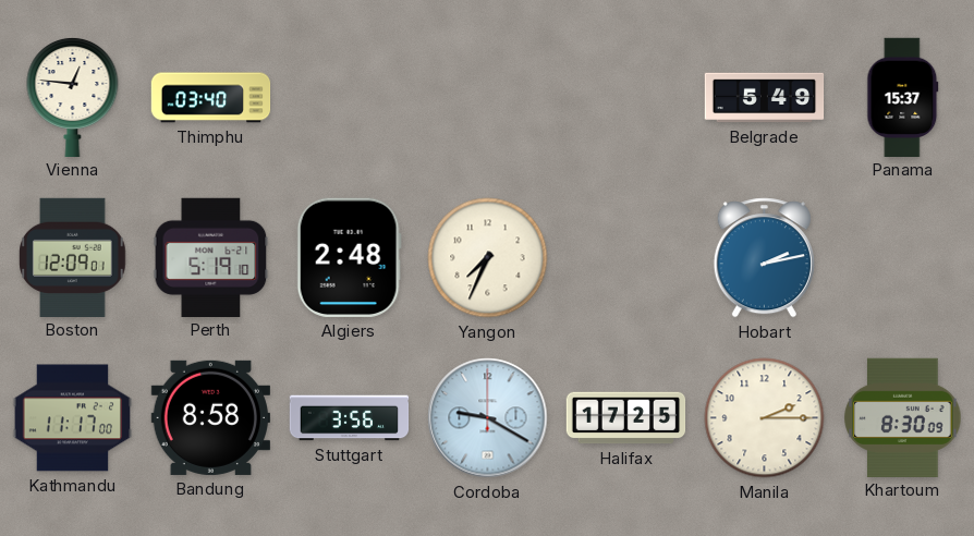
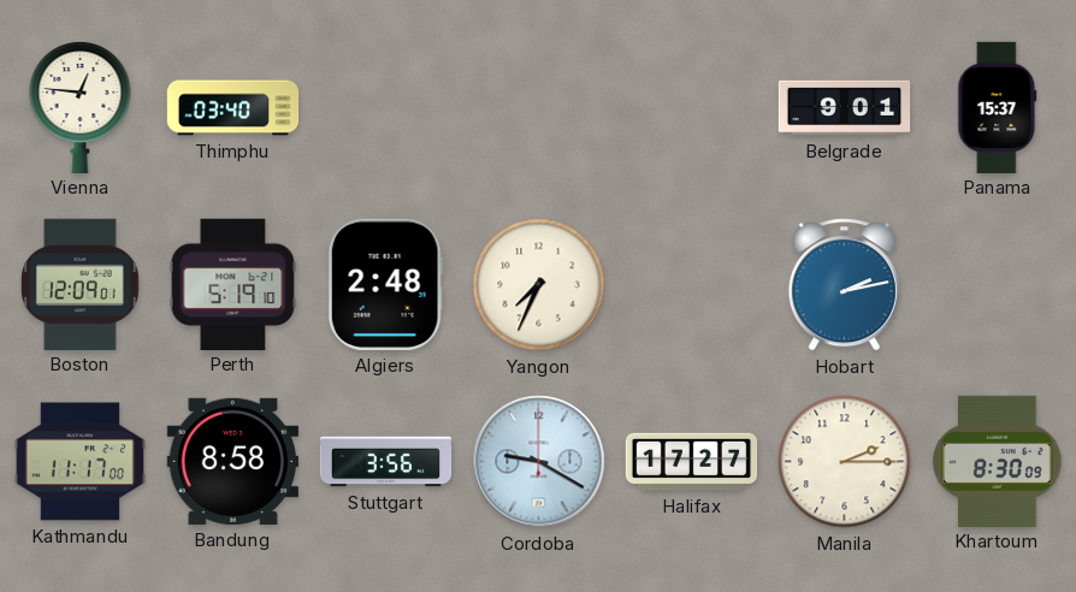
Belgrade: 5:49 -> 9:01
Halifax: 17:25 -> 17:27
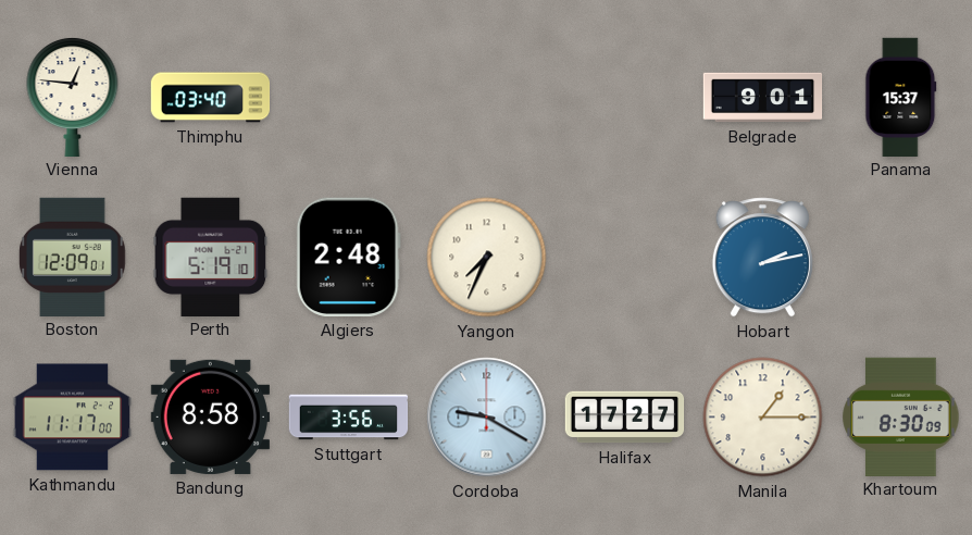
Manila: 2:15 -> 1:15
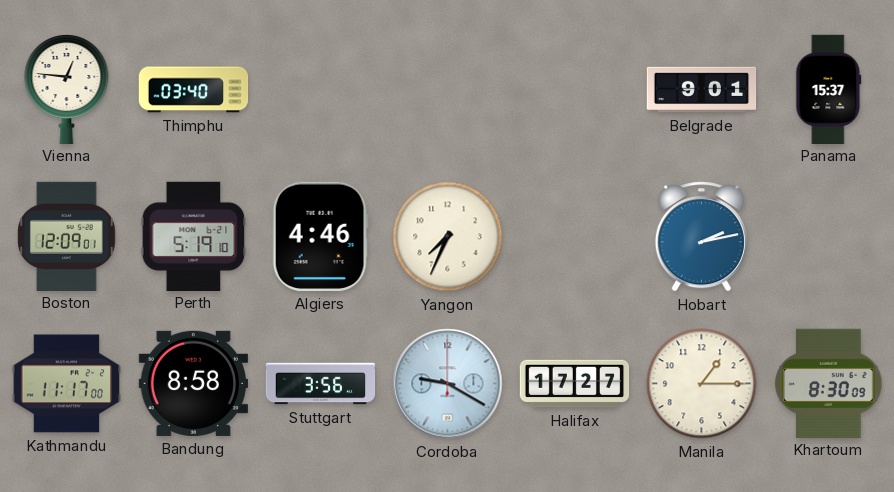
Algiers: 2:48 -> 4:46
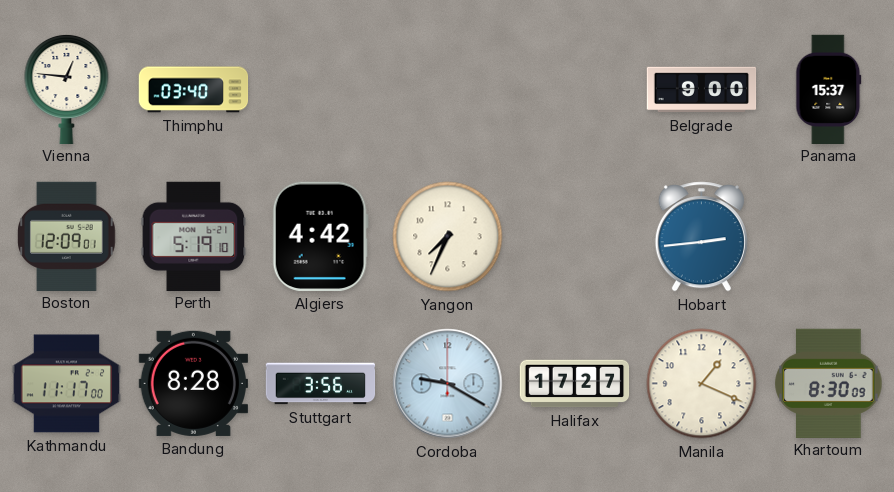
Belgrade: 9:01 -> 9:00
Algiers: 4:46 -> 4:42
Hobart: 2:13 -> 2:44
Bandung: 8:58 -> 8:28
Manila: 1:15 -> 1:19
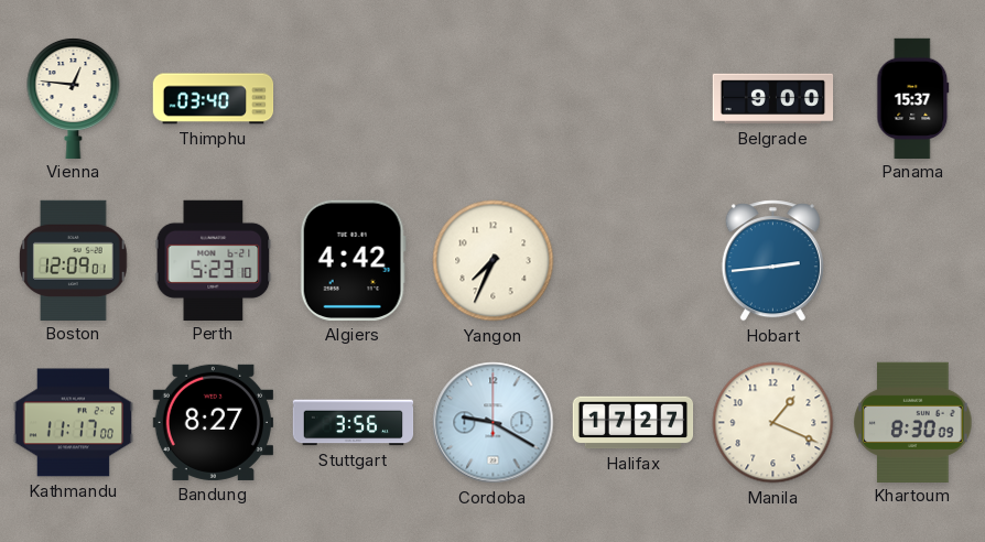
Perth: 5:19 -> 5:23
Bandung: 8:28 -> 8:27
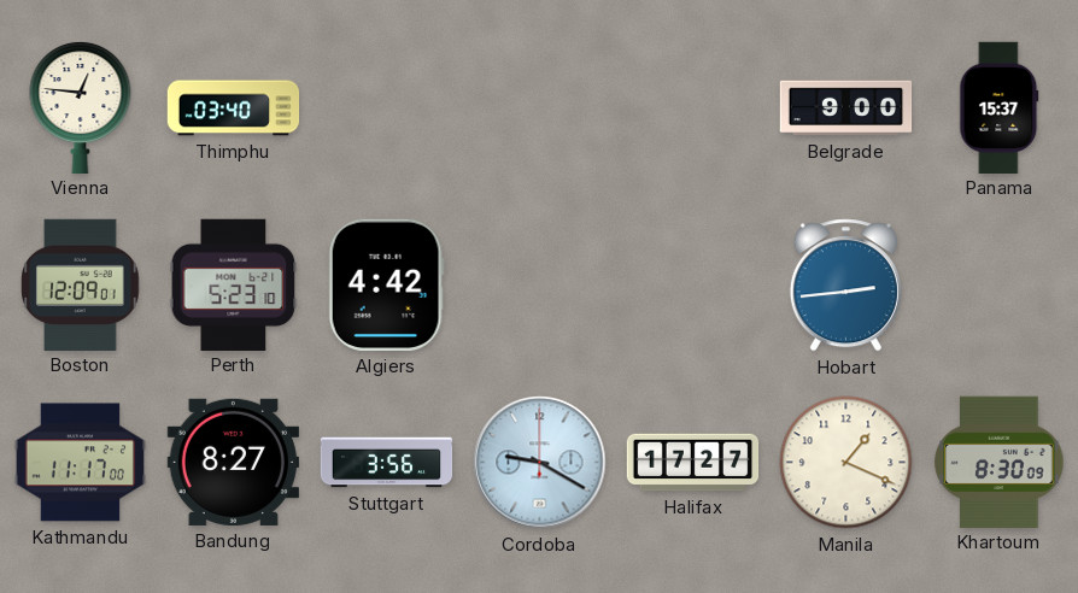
Yangon: 7:34 -> none
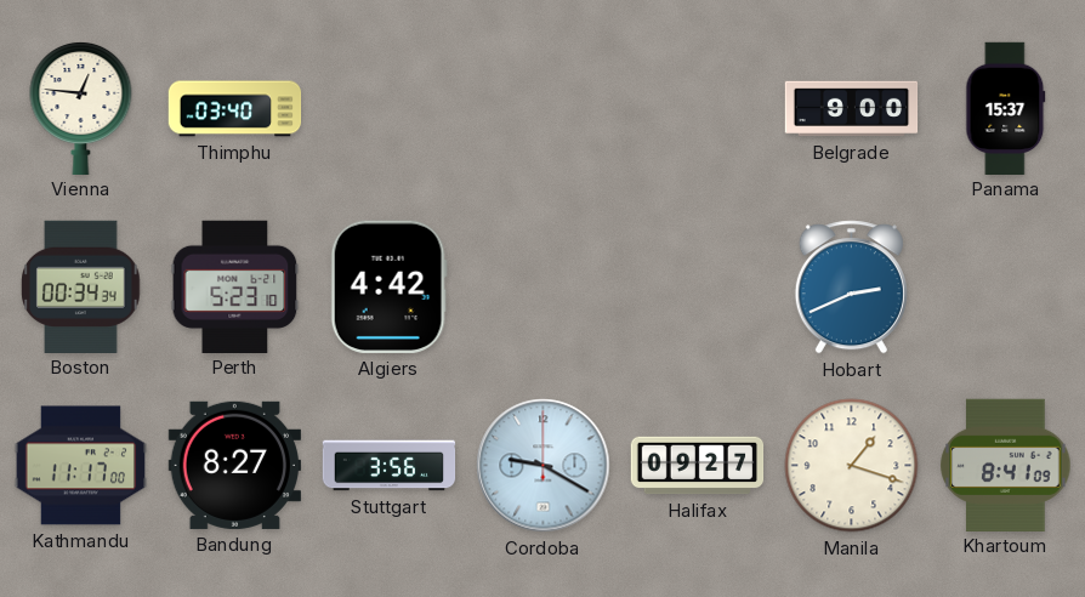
Boston: 12:09 -> 00:34
Hobart: 2:44 -> 2:41
Halifax: 17:27 -> 09:27
Manila: 1:19 -> 1:18
Khartoum: 8:30 -> 8:41
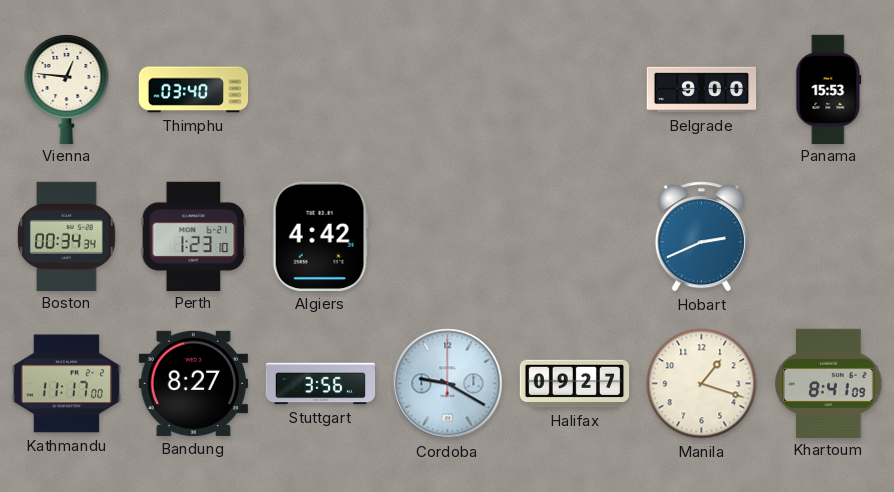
Panama: 15:37 -> 15:53
Perth: 5:23 -> 1:23
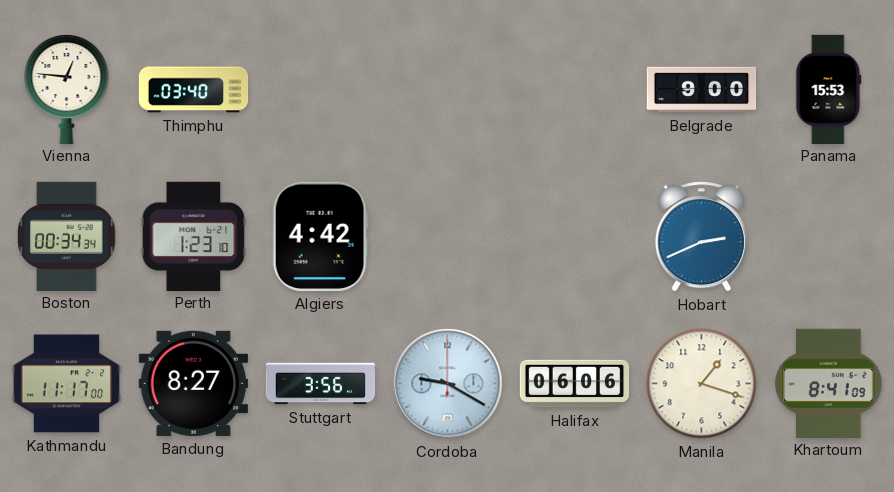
Halifax: 09:27 -> 06:06
